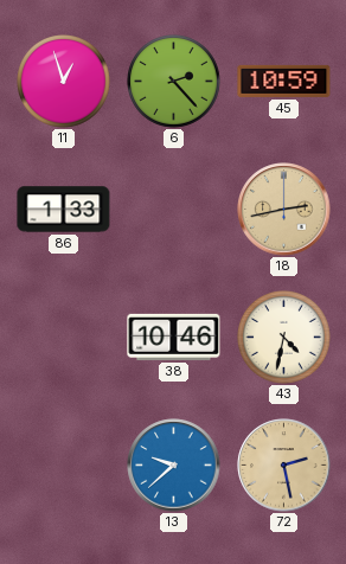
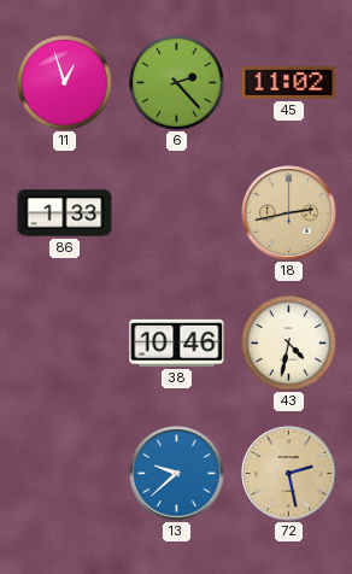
45: 10:59 -> 11:02
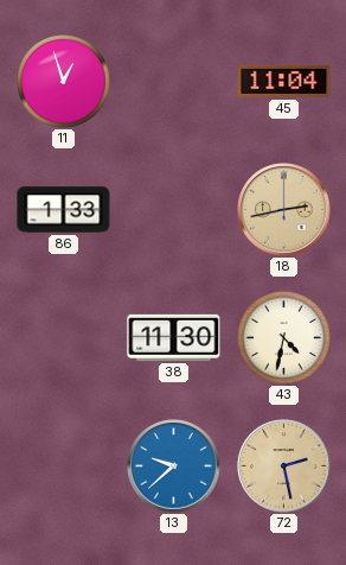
6: 2:23 -> none
45: 11:02 -> 11:04
38: 10:46 -> 11:30
